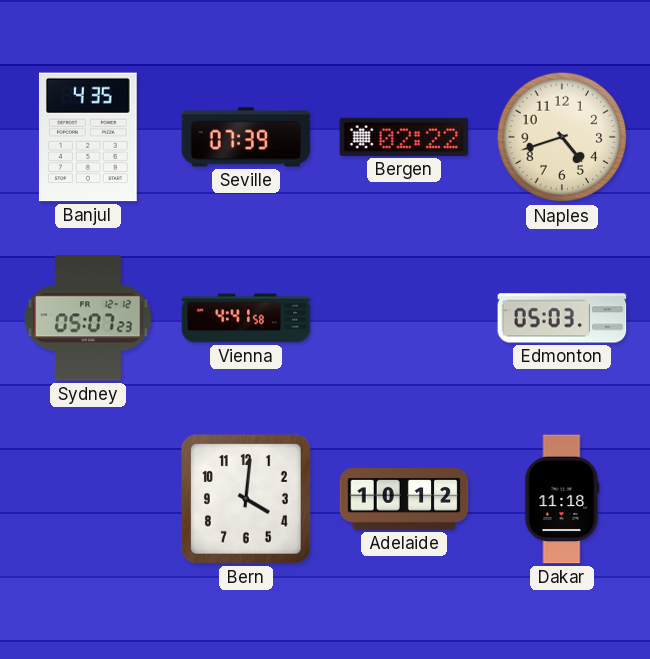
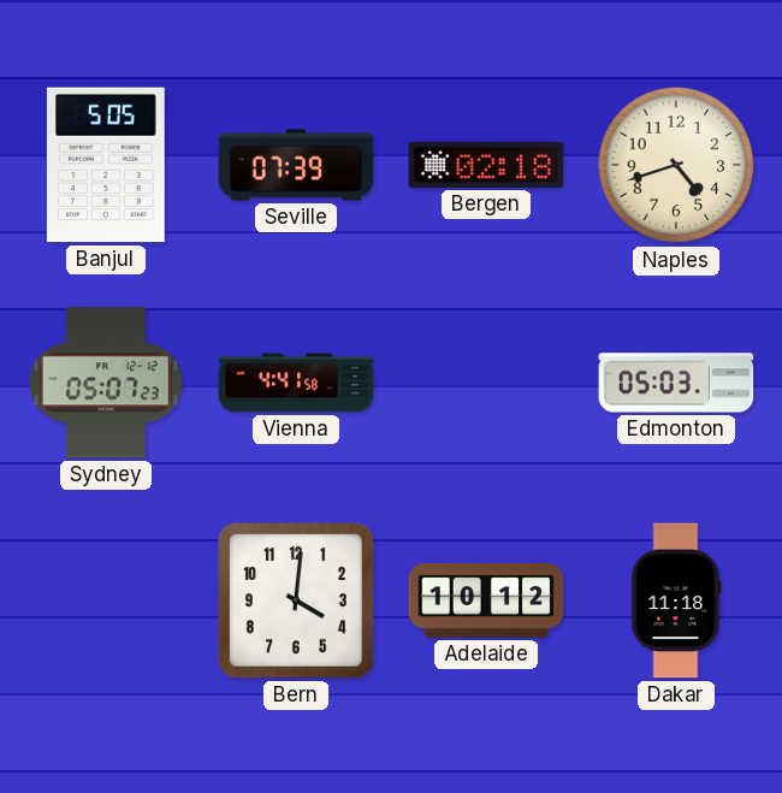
Banjul: 4:35 -> 5:05
Bergen: 02:22 -> 02:18
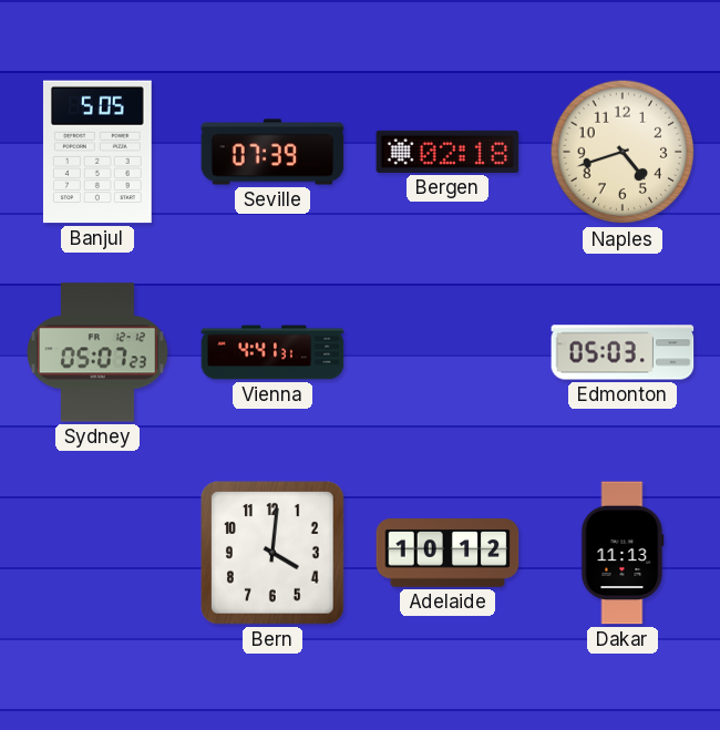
Vienna: 4:41:58 -> 4:41:31
Dakar: 11:18 -> 11:13
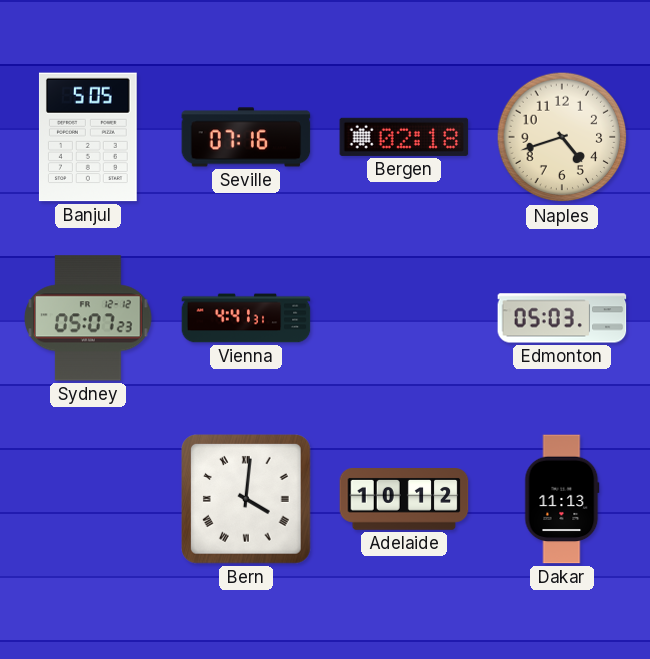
Seville: 07:39 -> 07:16
Bern numerals: Arabic -> Roman
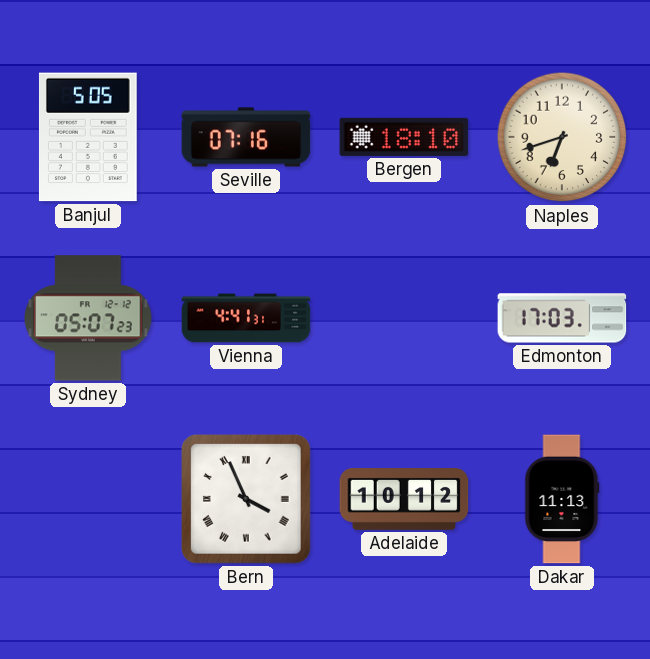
Bergen: 02:18 -> 18:10
Naples: 4:42 -> 6:42
Edmonton: 05:03 -> 17:03
Bern: 4:01 -> 3:56
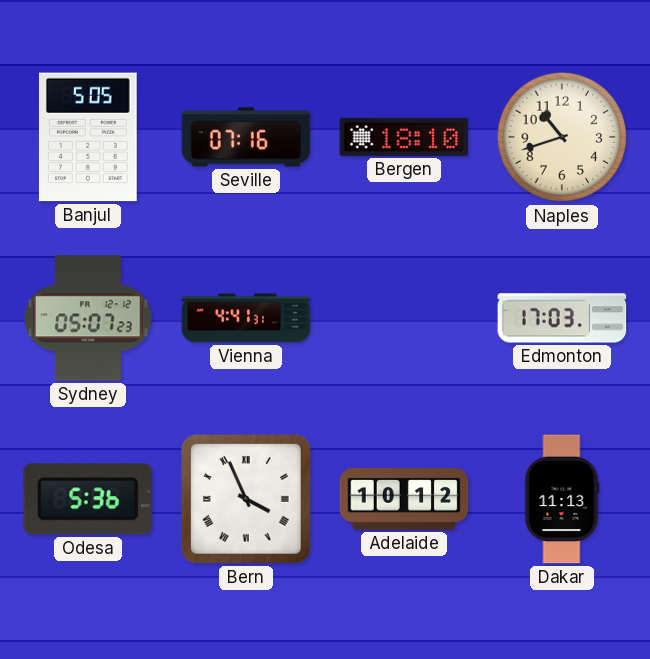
Naples: 6:42 -> 10:42
Odesa: none -> 5:36
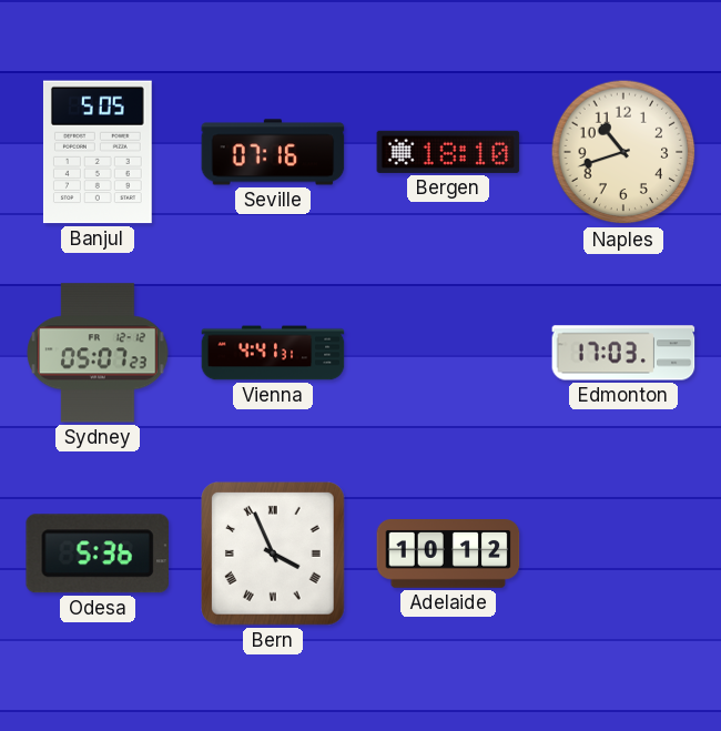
Dakar: 11:13 -> none
